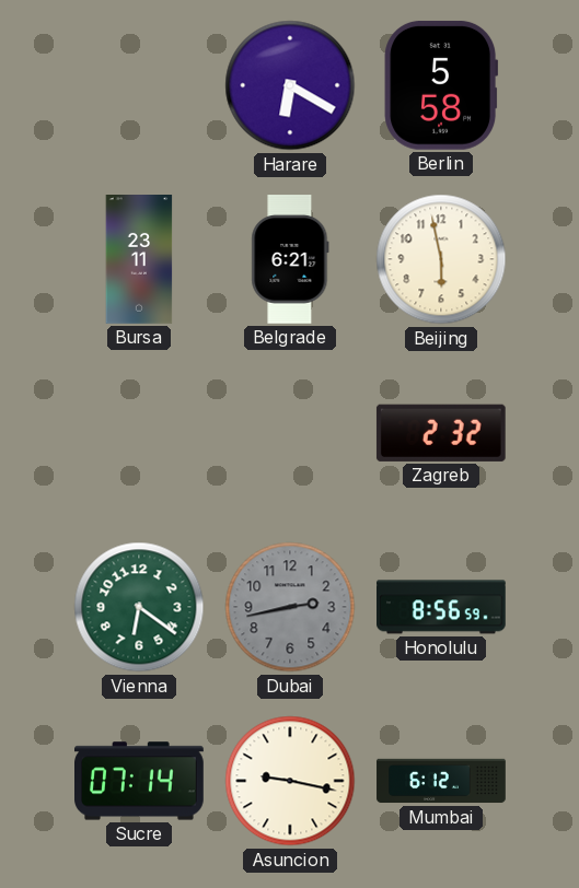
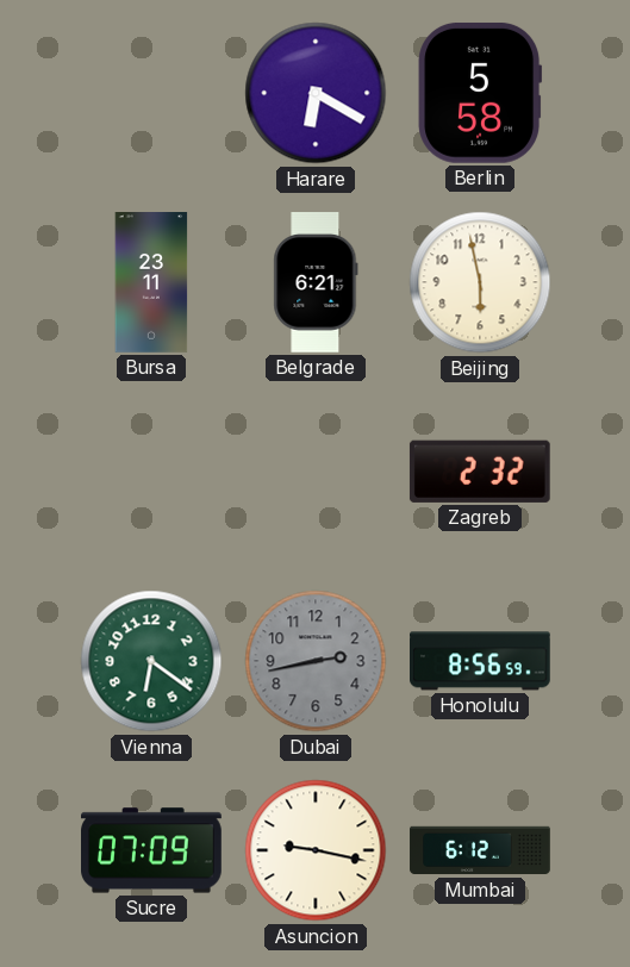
Sucre: 07:14 -> 07:09
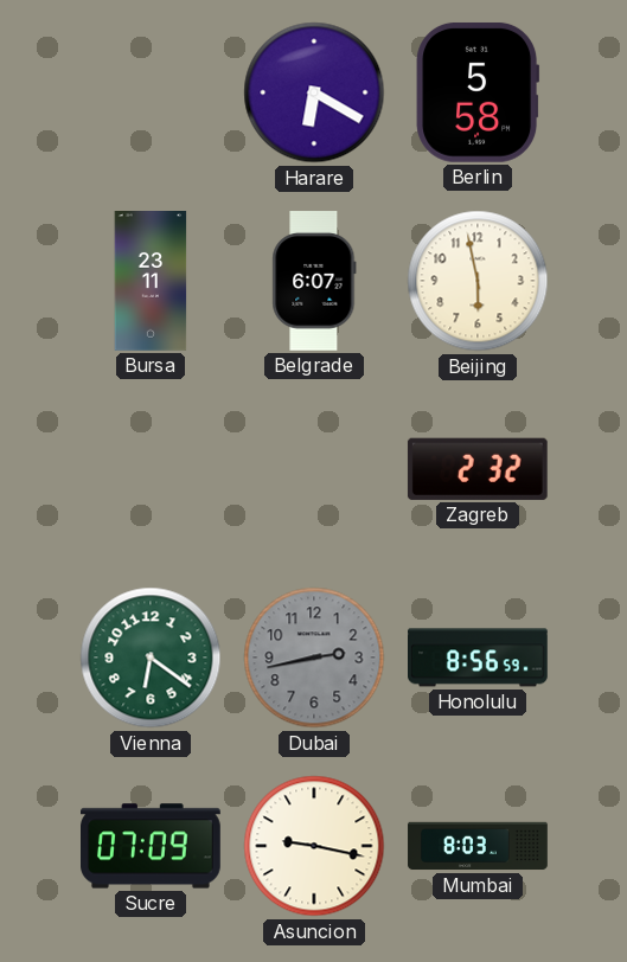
Belgrade: 6:21 -> 6:07
Mumbai: 6:12 -> 8:03
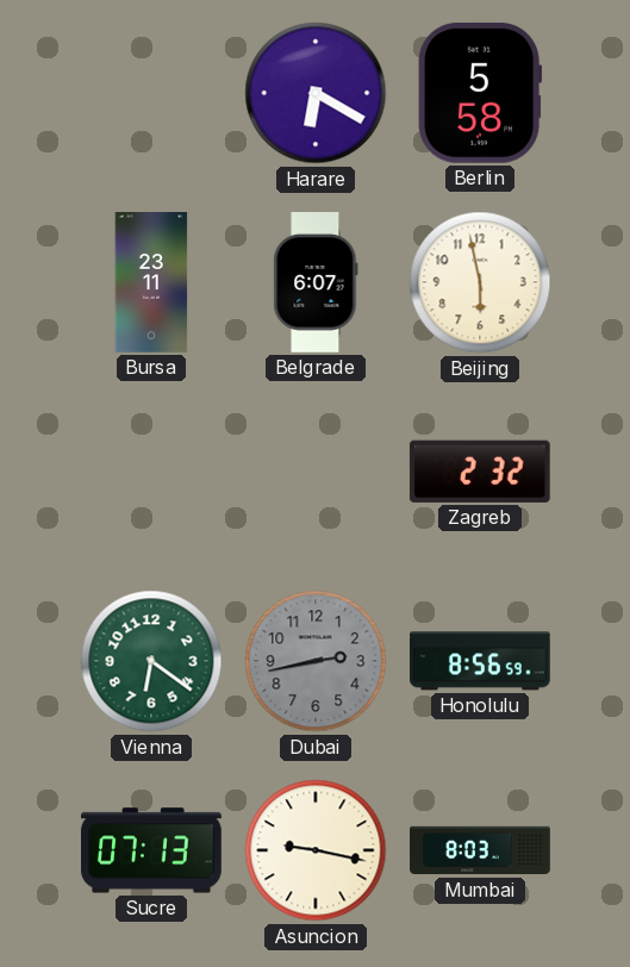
Sucre: 07:09 -> 07:13
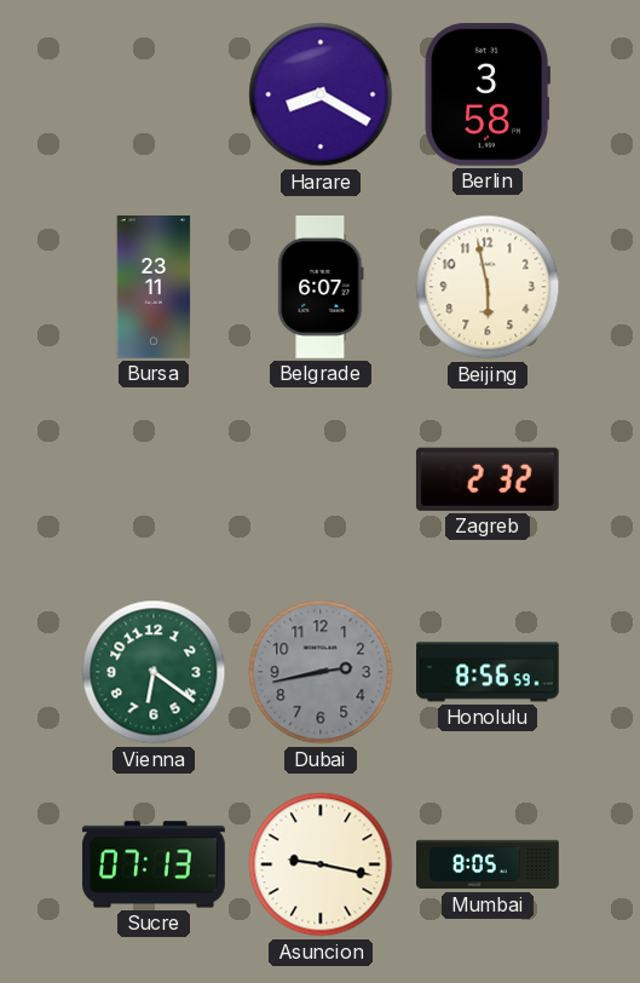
Harare: 6:20 -> 8:20
Berlin: 5:58 -> 3:58
Mumbai: 8:03 -> 8:05
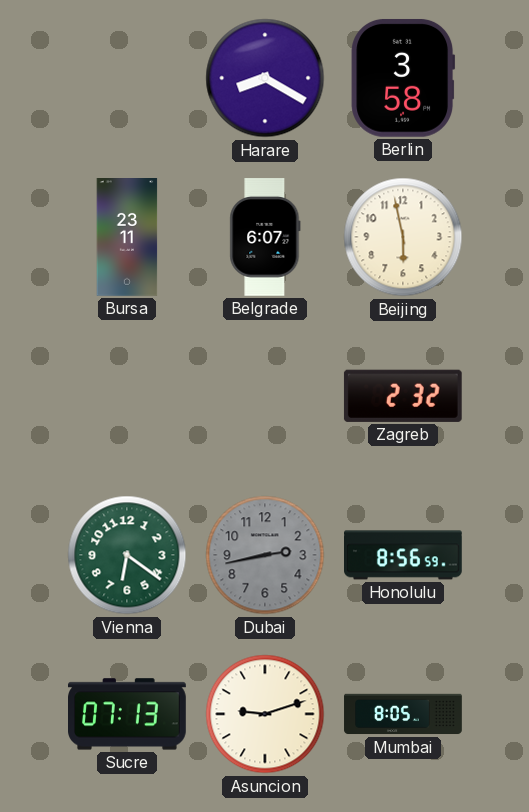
Asuncion: 9:17 -> 9:12
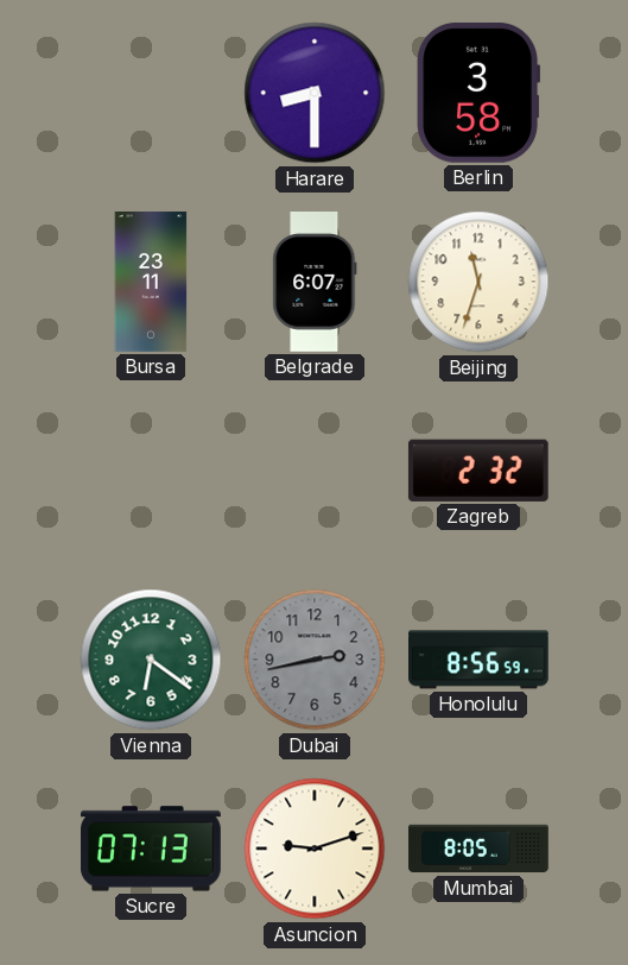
Harare: 8:20 -> 8:30
Beijing: 5:58 -> 11:33
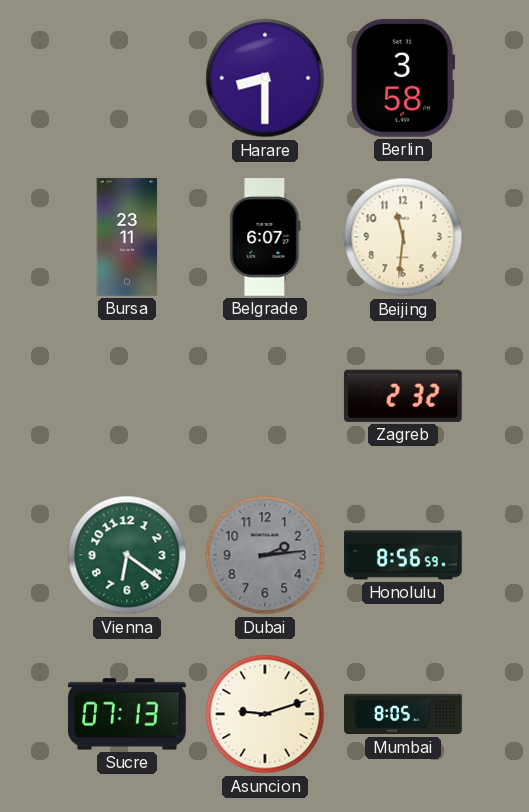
Beijing: 11:33 -> 11:31
Dubai: 2:43 -> 2:14
